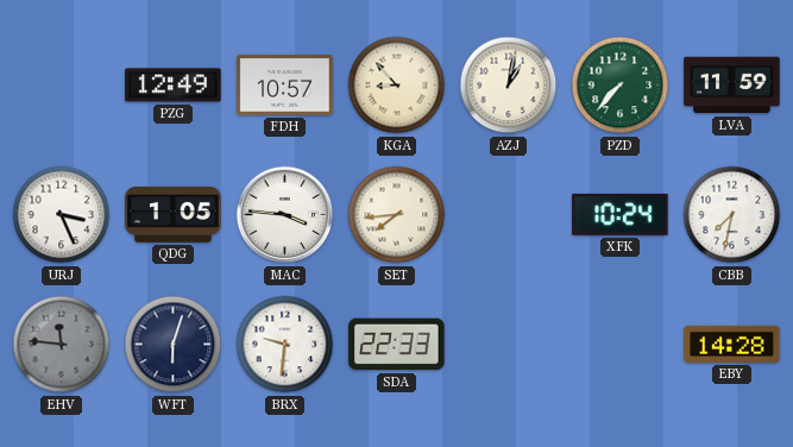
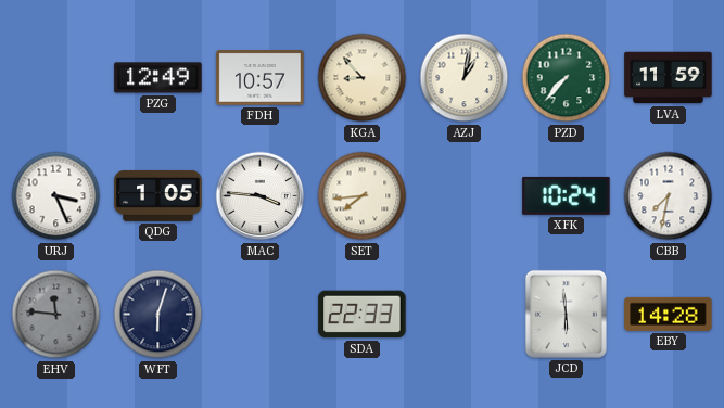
BRX: 9:31 -> none
JCD: none -> 5:59
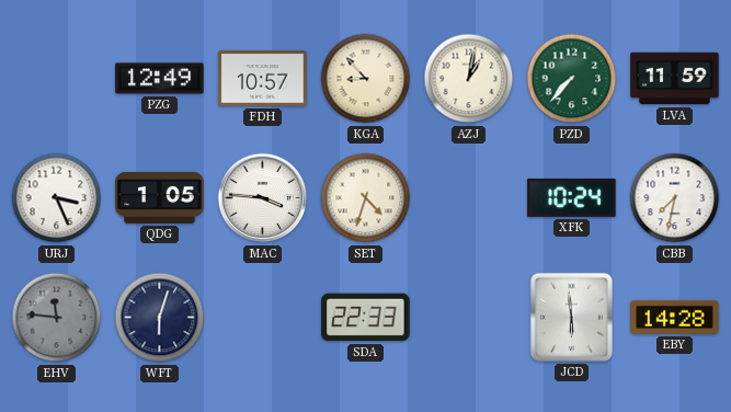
SET: 7:44 -> 4:33
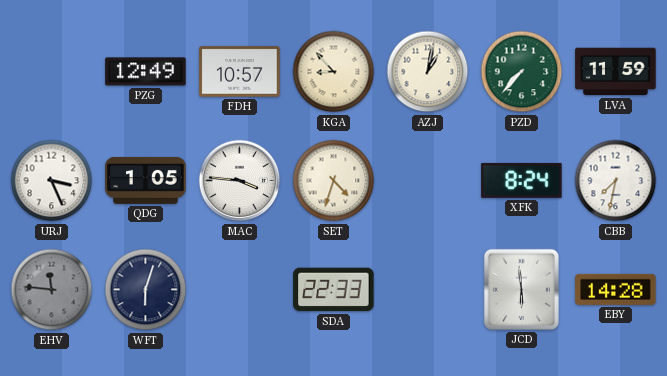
XFK: 10:24 -> 8:24
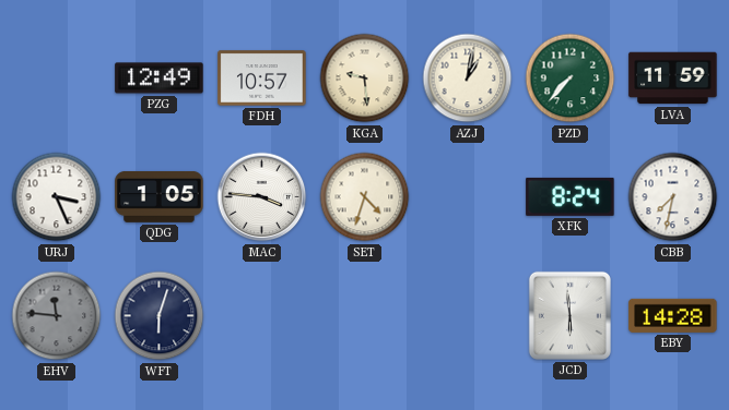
KGA: 8:53 -> 9:29
SDA: 22:33 -> none
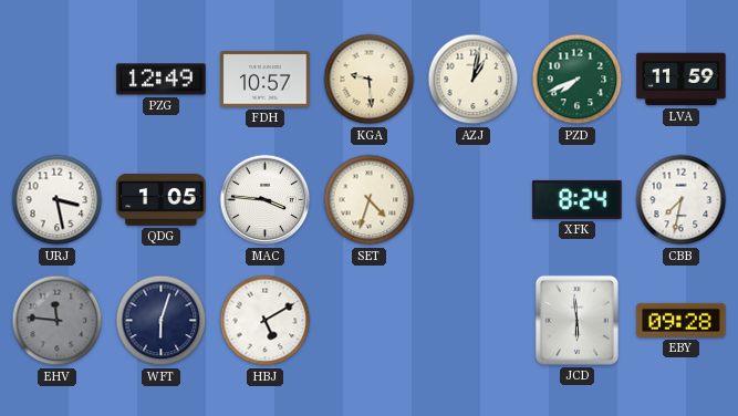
PZD: 7:37 -> 7:41
URJ: 3:26 -> 3:28
HBJ: none -> 5:10
EBY: 14:28 -> 09:28
